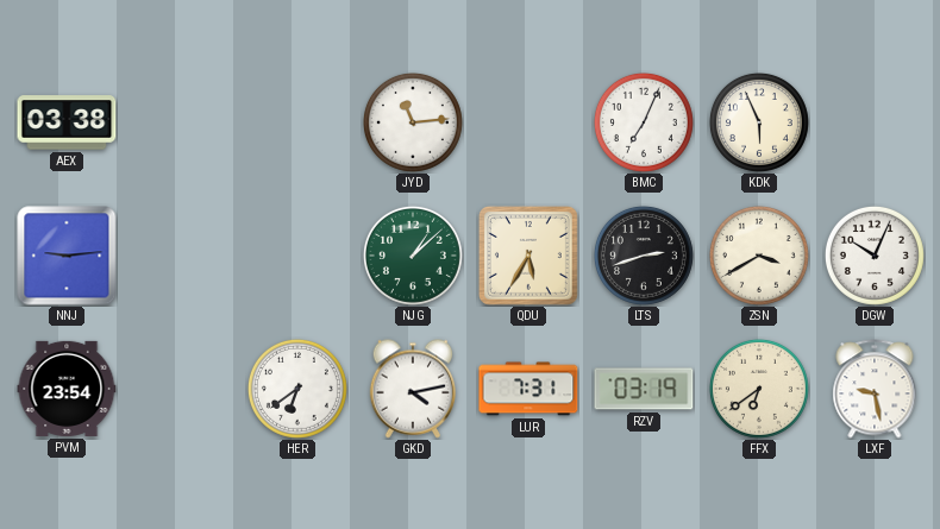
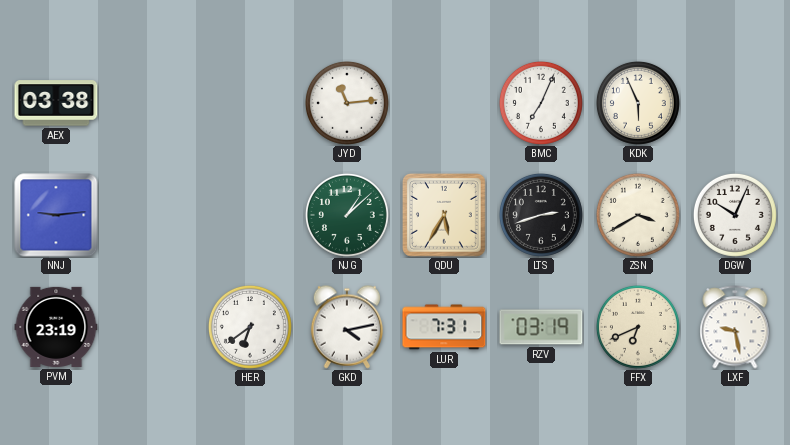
PVM: 23:54 -> 23:19
FFX: 6:39 -> 6:41
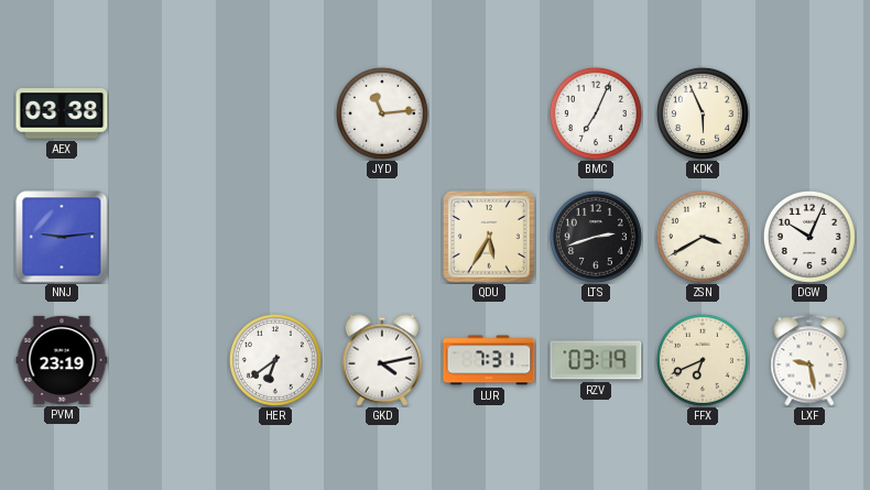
NJG: 1:08 -> none
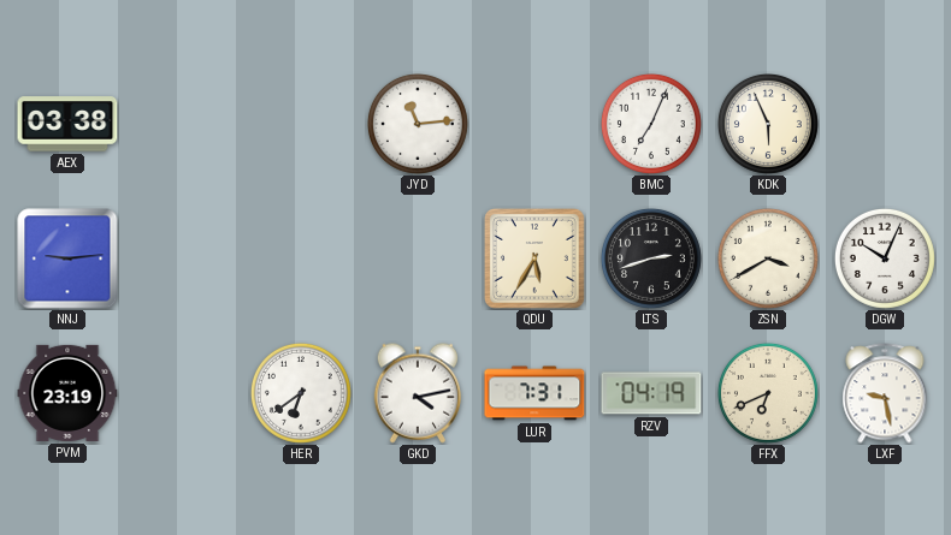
RZV: 03:19 -> 04:19
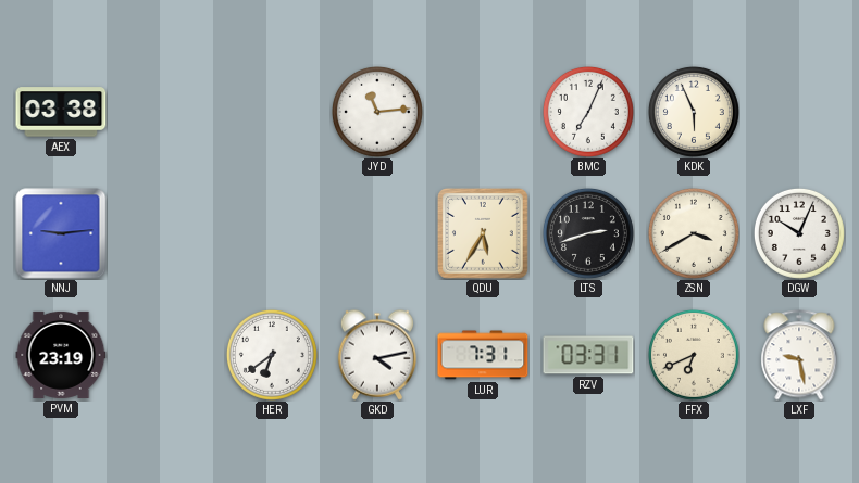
RZV: 04:19 -> 03:31
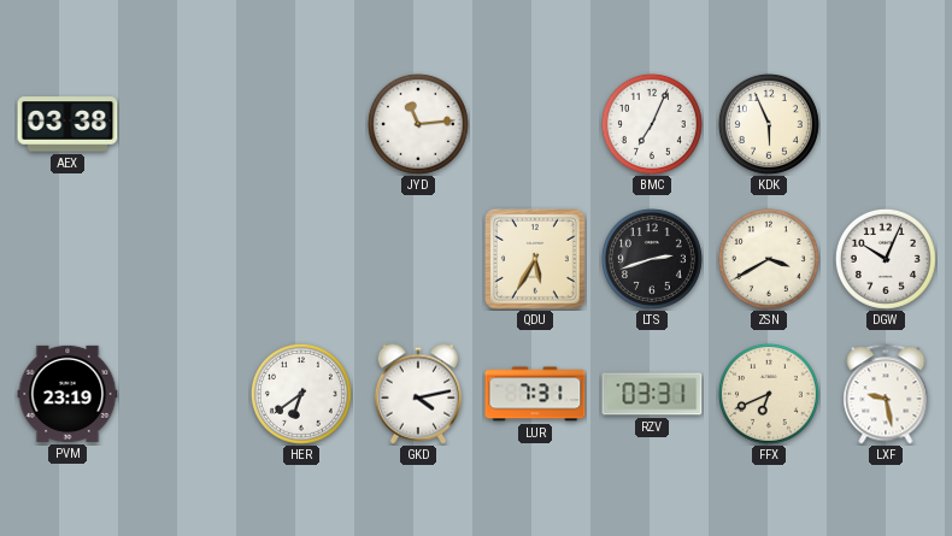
NNJ: 9:14 -> none
